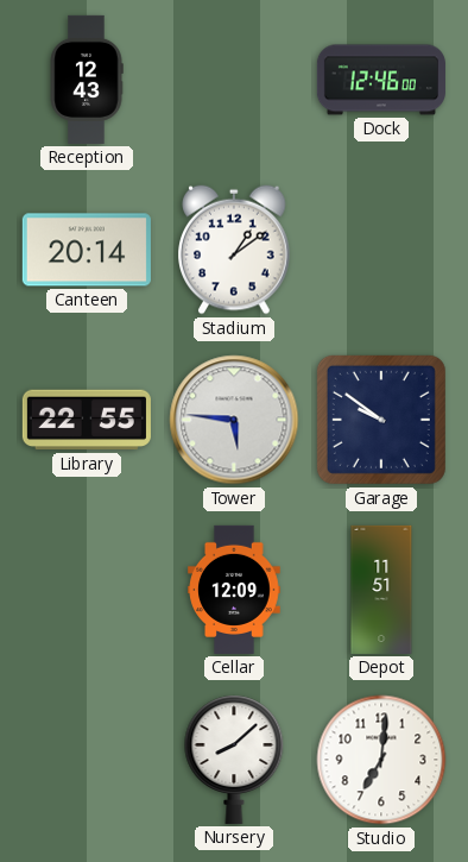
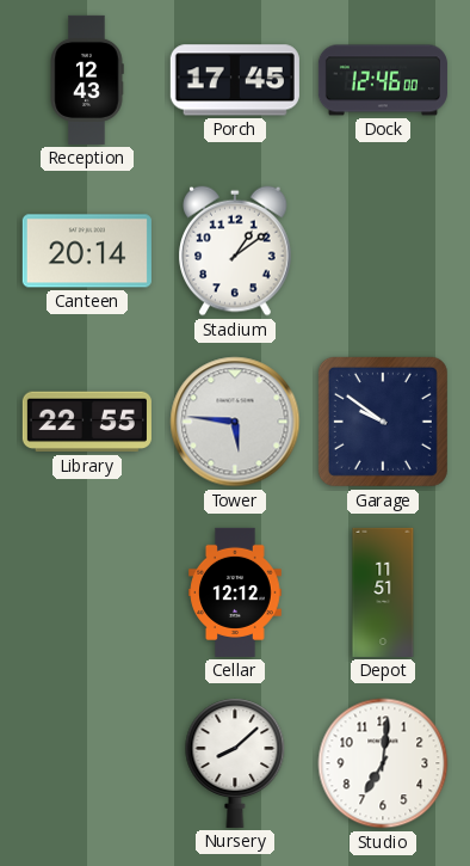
Porch: none -> 17:45
Cellar: 12:09 -> 12:12
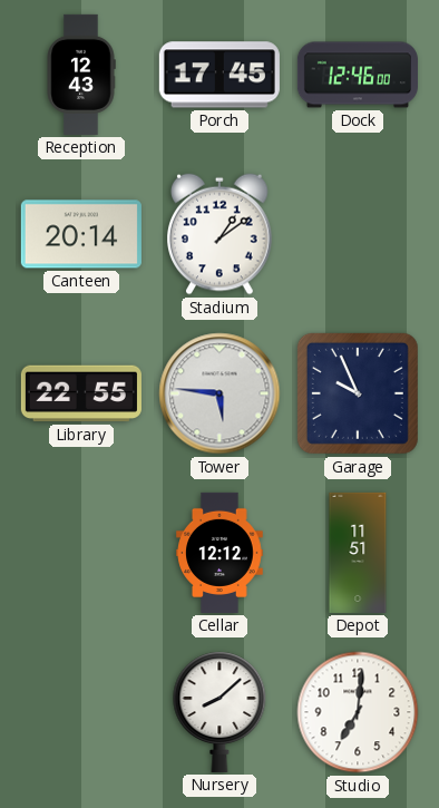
Garage: 9:51 -> 9:56
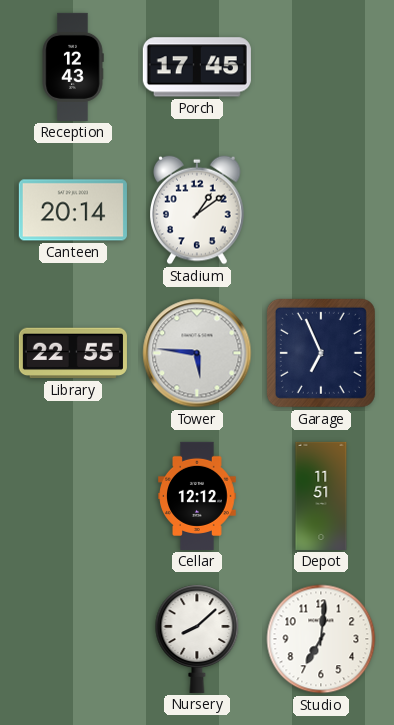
Dock: 12:46 -> none
Garage: 9:56 -> 6:56
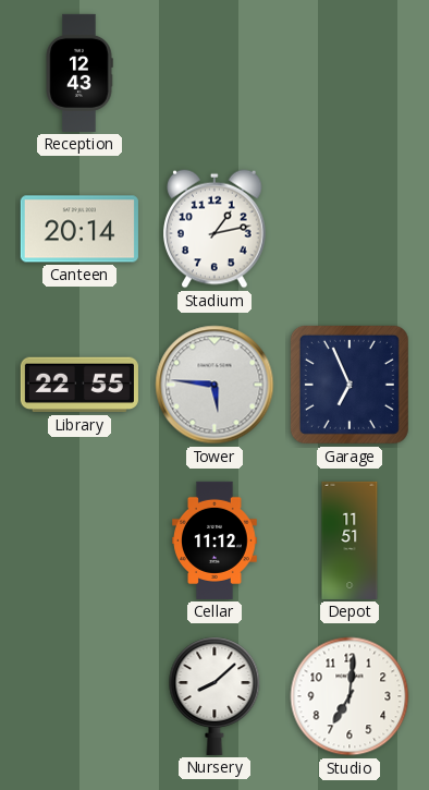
Porch: 17:45 -> none
Stadium: 1:09 -> 1:13
Cellar: 12:12 -> 11:12
